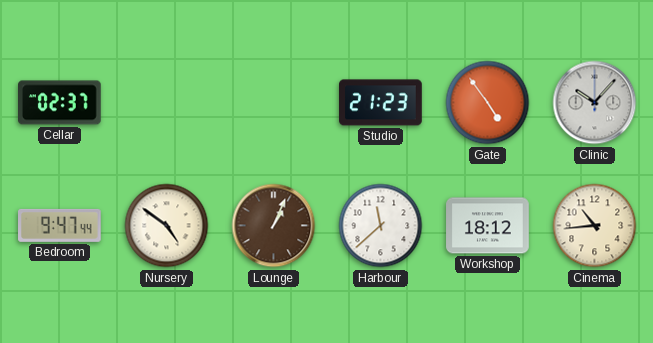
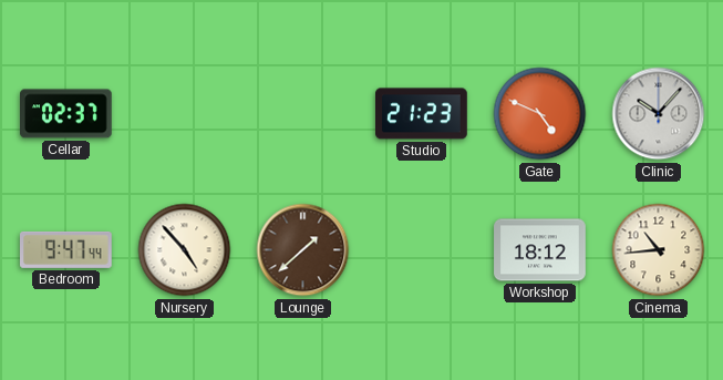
Gate: 4:54 -> 4:49
Nursery: 4:51 -> 4:53
Lounge: 1:04 -> 1:38
Harbour: 11:38 -> none
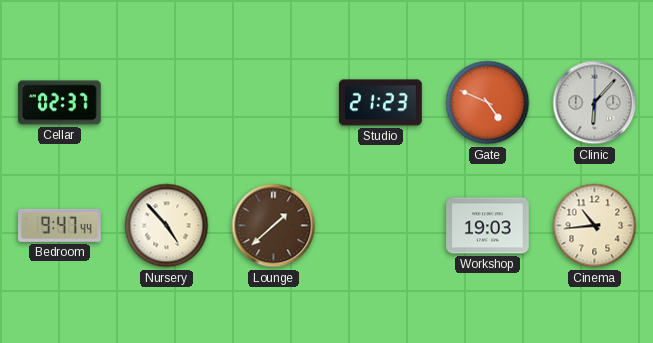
Clinic: 10:07 -> 6:07
Workshop: 18:12 -> 19:03
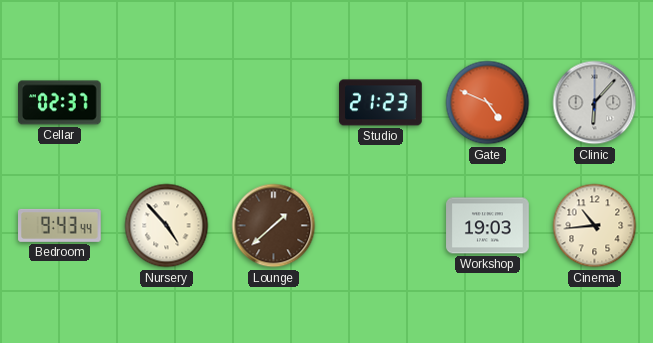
Bedroom: 9:47 -> 9:43
